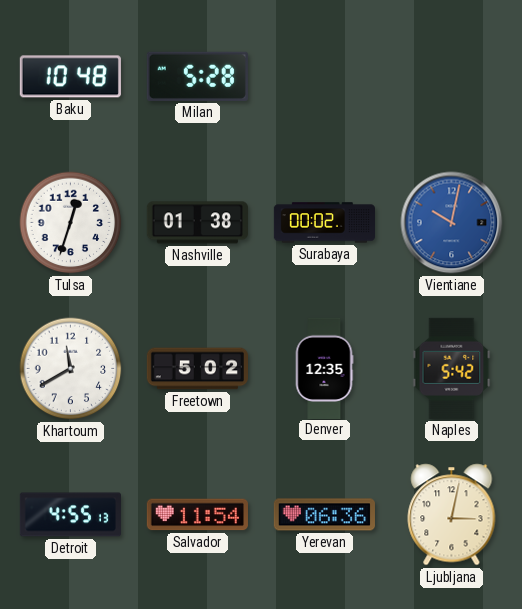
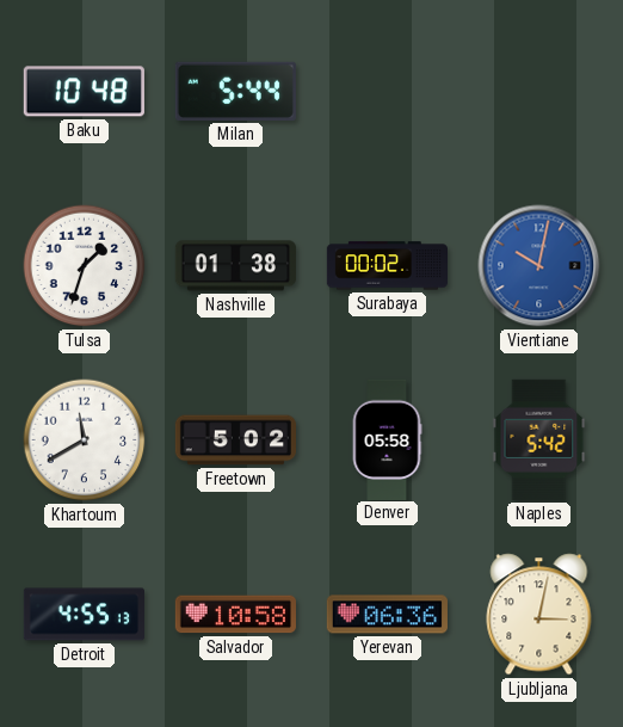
Milan: 5:28 -> 5:44
Tulsa: 12:33 -> 1:33
Denver: 12:35 -> 05:58
Salvador: 11:54 -> 10:58
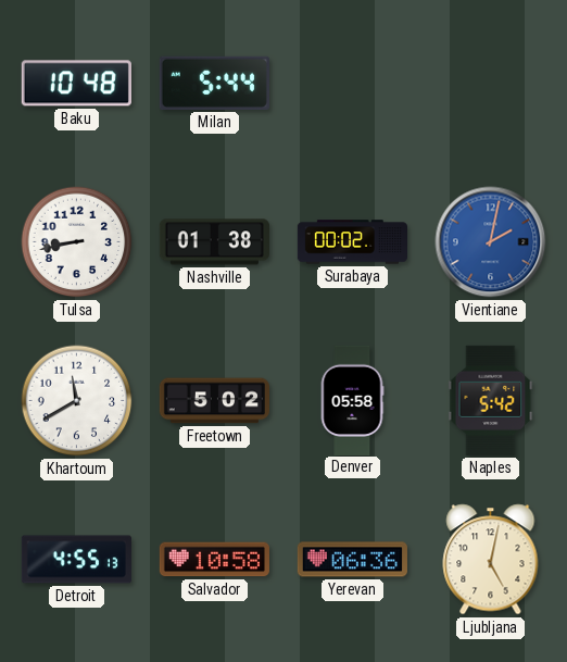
Tulsa: 1:33 -> 8:43
Vientiane: 10:02 -> 2:02
Ljubljana: 3:02 -> 5:02
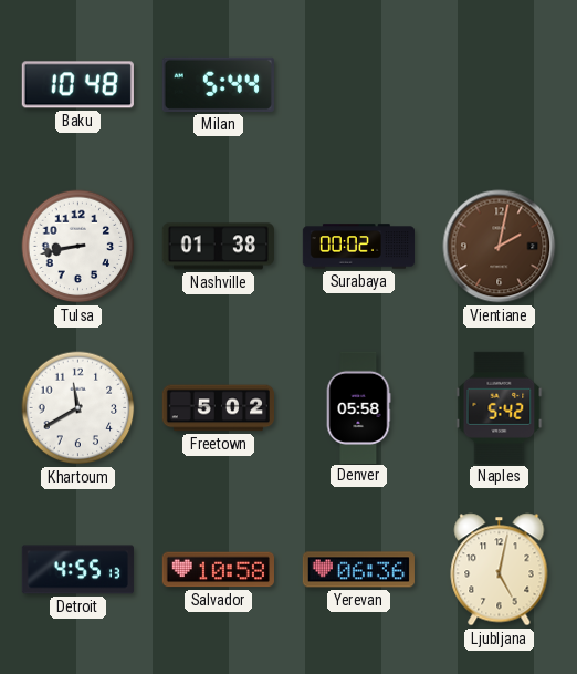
Vientiane dial: blue -> brown
